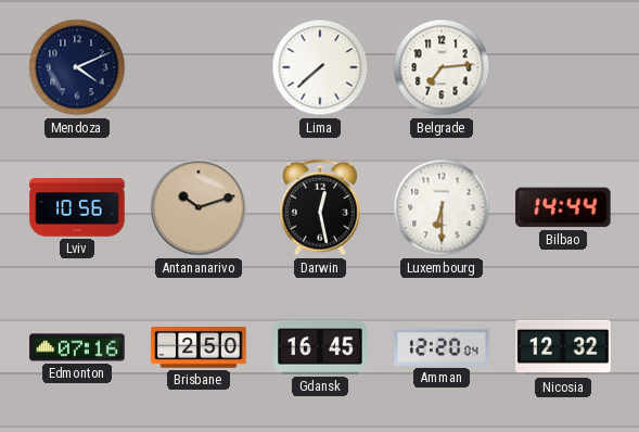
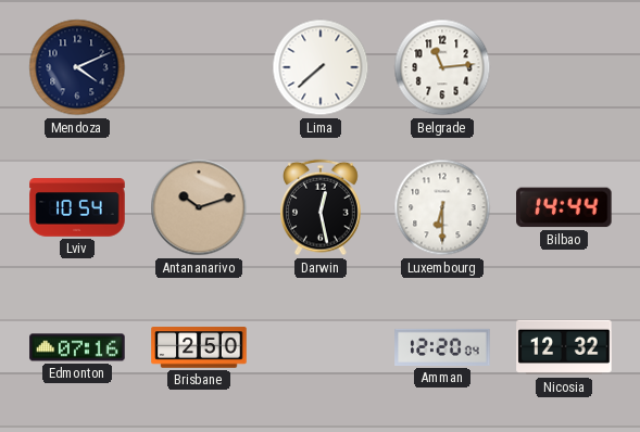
Belgrade: 7:14 -> 11:14
Lviv: 10:56 -> 10:54
Gdansk: 16:45 -> none
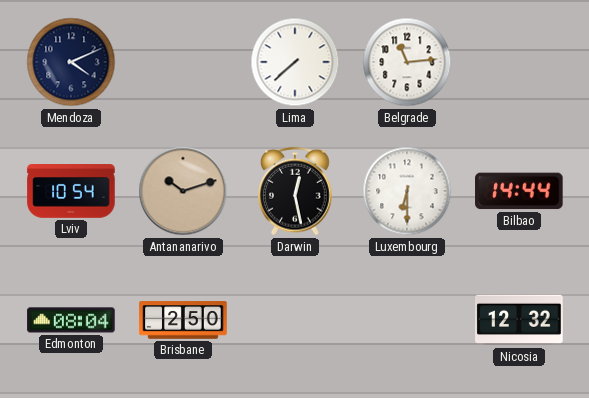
Edmonton: 07:16 -> 08:04
Amman: 12:20 -> none
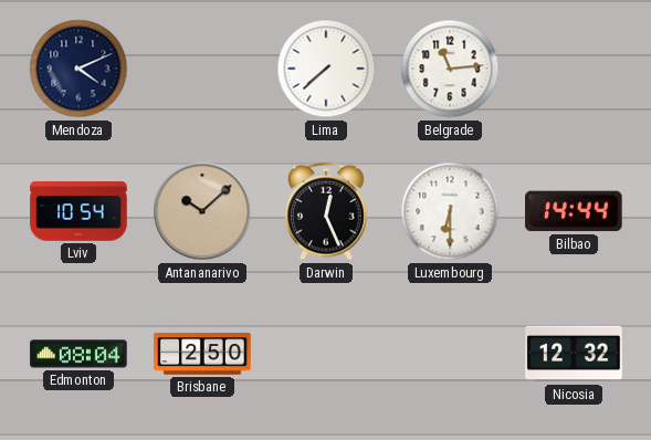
Antananarivo: 10:12 -> 10:08
Darwin: 12:28 -> 12:26
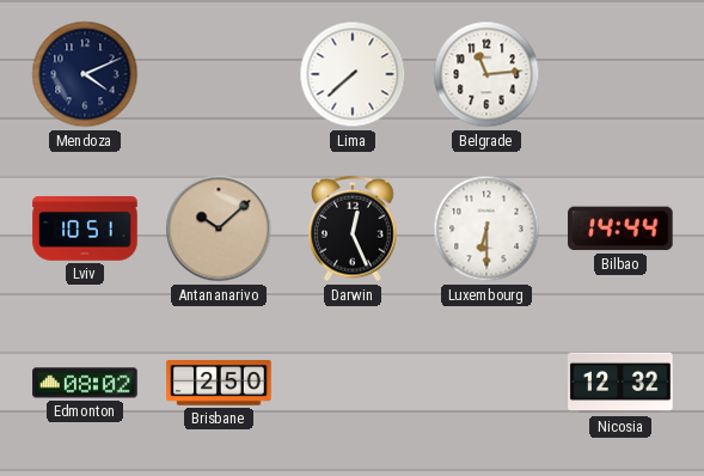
Lviv: 10:54 -> 10:51
Edmonton: 08:04 -> 08:02
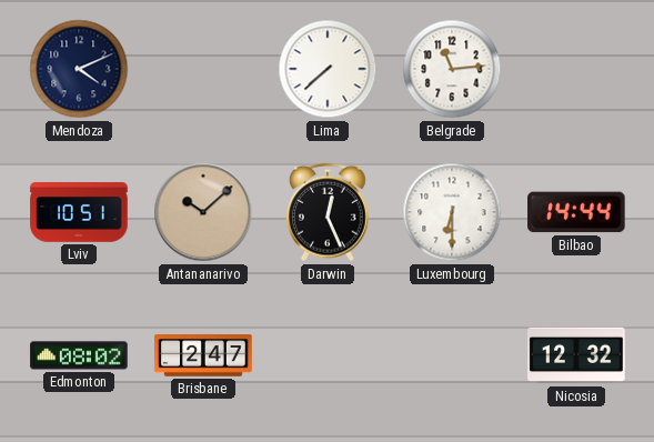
Brisbane: 2:50 -> 2:47
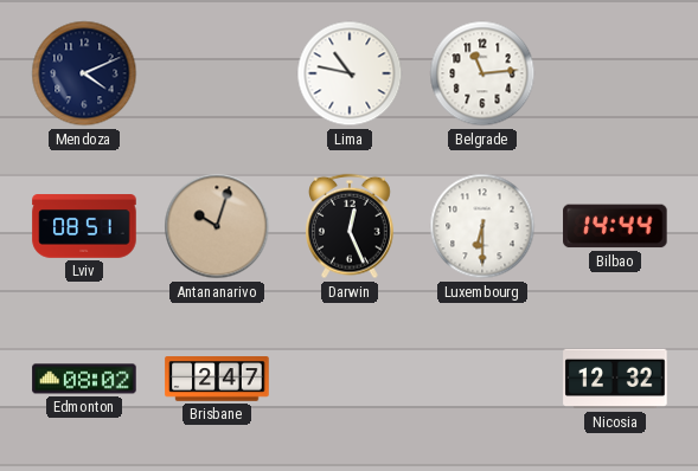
Lima: 7:38 -> 10:47
Lviv: 10:51 -> 08:51
Antananarivo: 10:08 -> 10:03
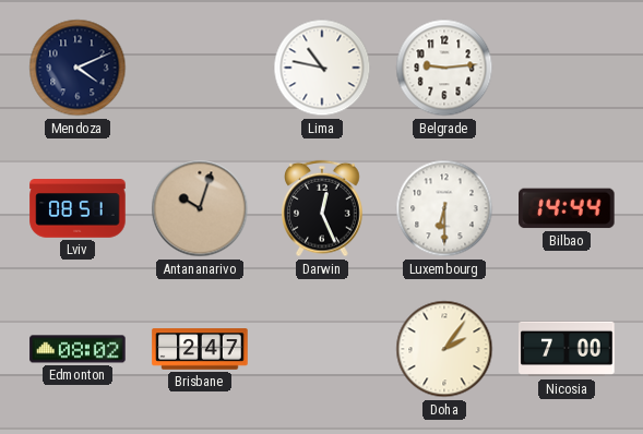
Belgrade: 11:14 -> 9:14
Doha: none -> 2:06
Nicosia: 12:32 -> 7:00
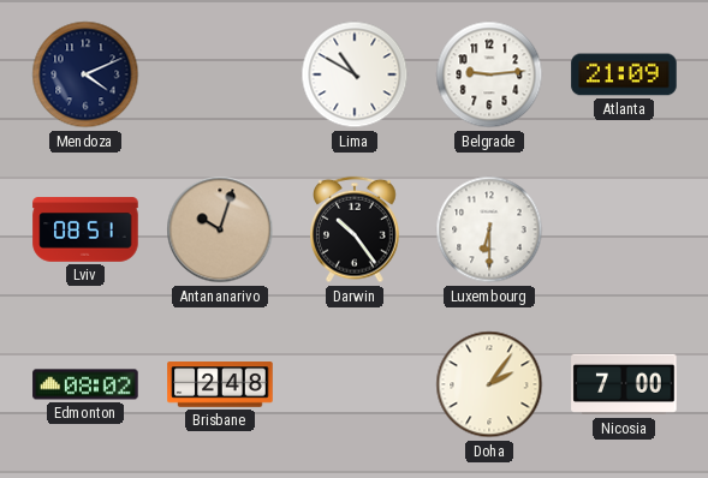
Lima: 10:47 -> 10:50
Atlanta: none -> 21:09
Darwin: 12:26 -> 10:24
Bilbao: 14:44 -> none
Brisbane: 2:47 -> 2:48
